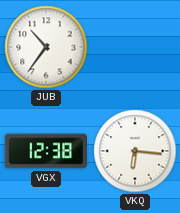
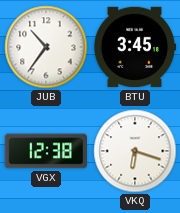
BTU: none -> 3:45
VKQ: 6:16 -> 6:18
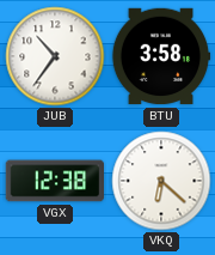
BTU: 3:45 -> 3:58
VKQ: 6:18 -> 6:22
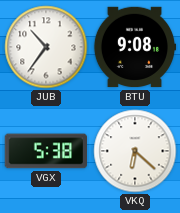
BTU: 3:58 -> 9:08
VGX: 12:38 -> 5:38
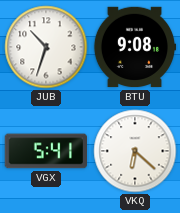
JUB: 10:36 -> 10:33
VGX: 5:38 -> 5:41
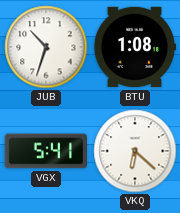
BTU: 9:08 -> 1:08
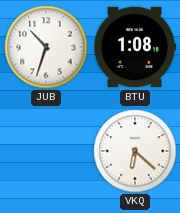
VGX: 5:41 -> none
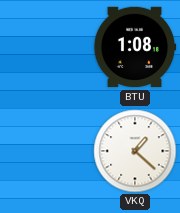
JUB: 10:33 -> none
VKQ: 6:22 -> 1:22
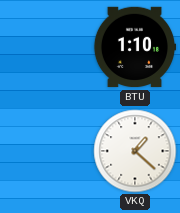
BTU: 1:08 -> 1:10
